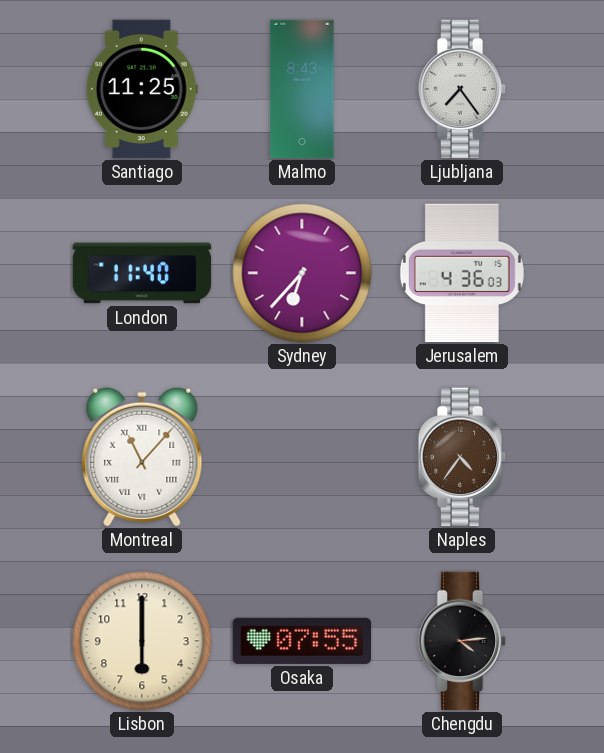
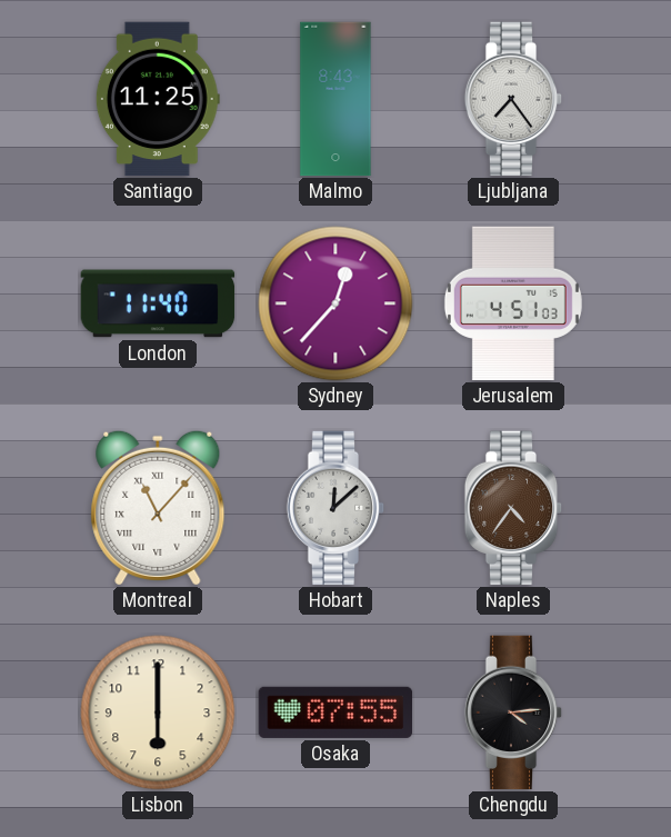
Sydney: 6:37 -> 12:37
Jerusalem: 4:36 -> 4:51
Hobart: none -> 12:08
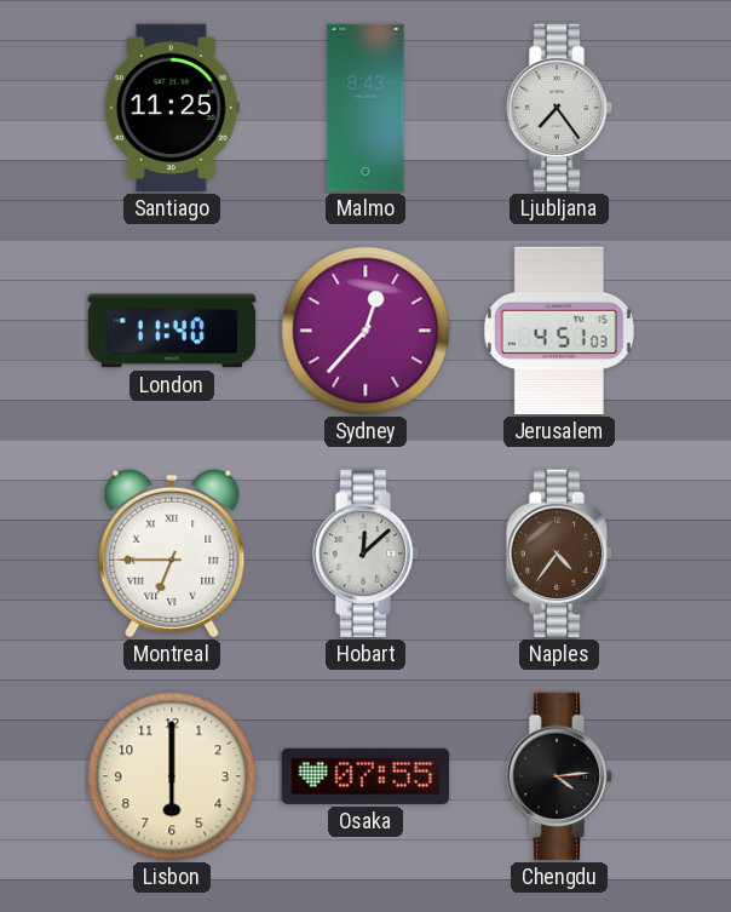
Montreal: 11:07 -> 6:45
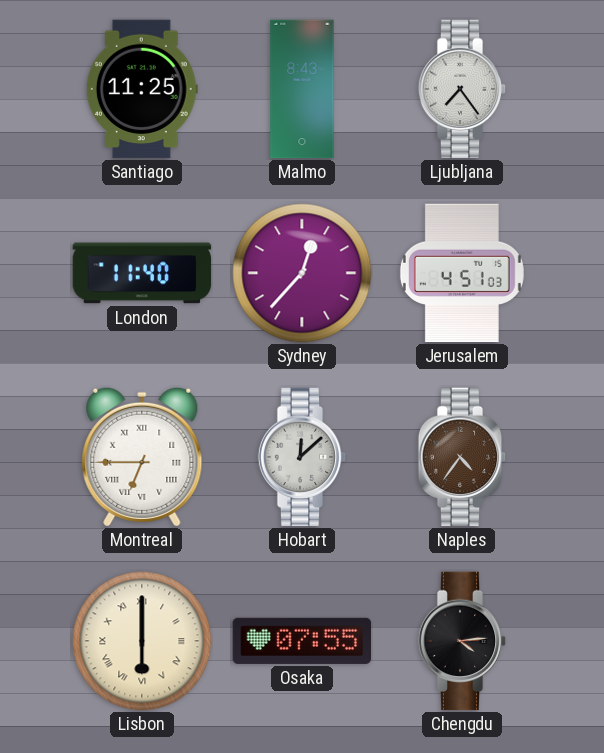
Lisbon numerals: Arabic -> Roman
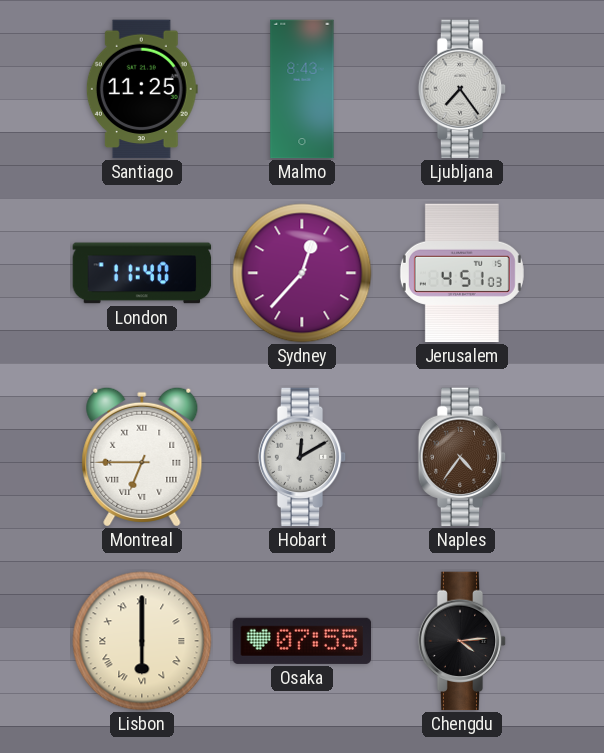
Hobart: 12:08 -> 12:10
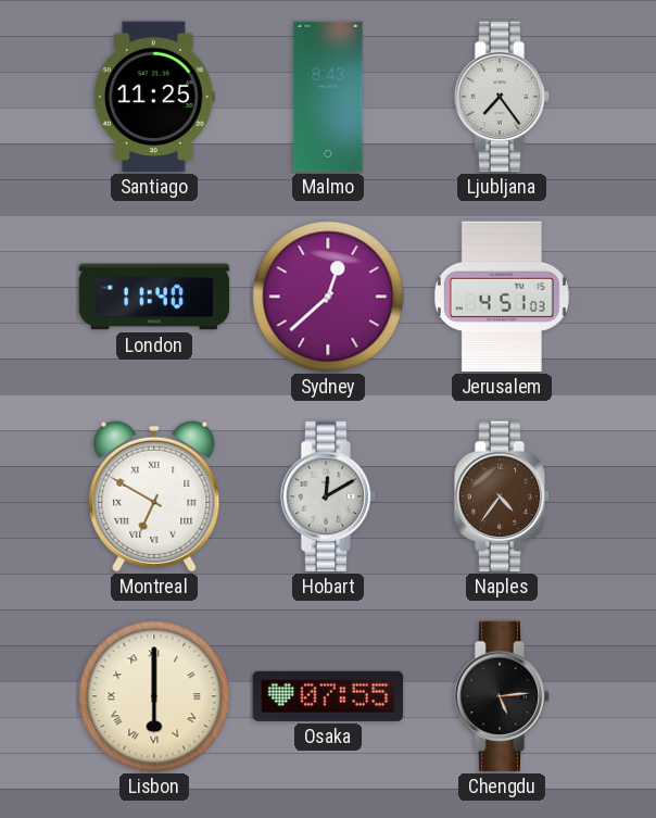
Sydney: 12:37 -> 12:38
Montreal: 6:45 -> 6:50
Chengdu: 4:14 -> 5:14
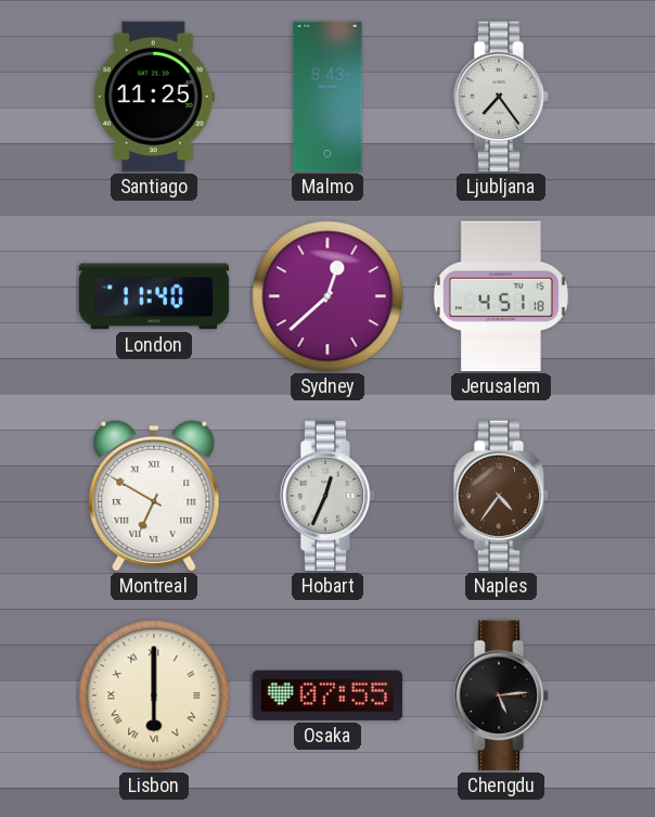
Jerusalem: 4:51:03 -> 4:51:18
Hobart: 12:10 -> 12:34
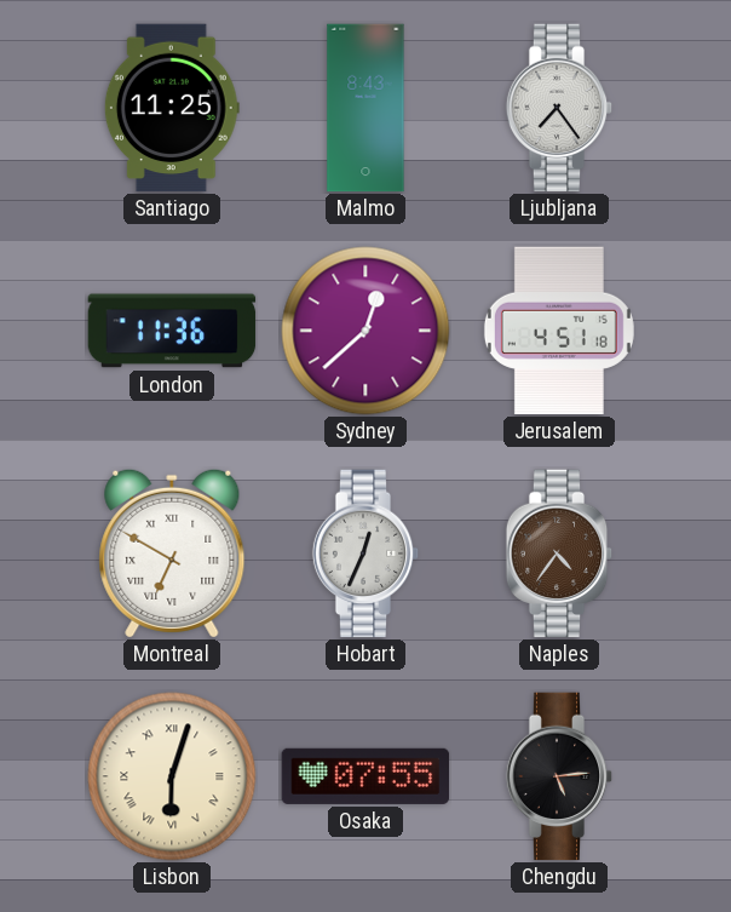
London: 11:40 -> 11:36
Lisbon: 6:00 -> 6:03
